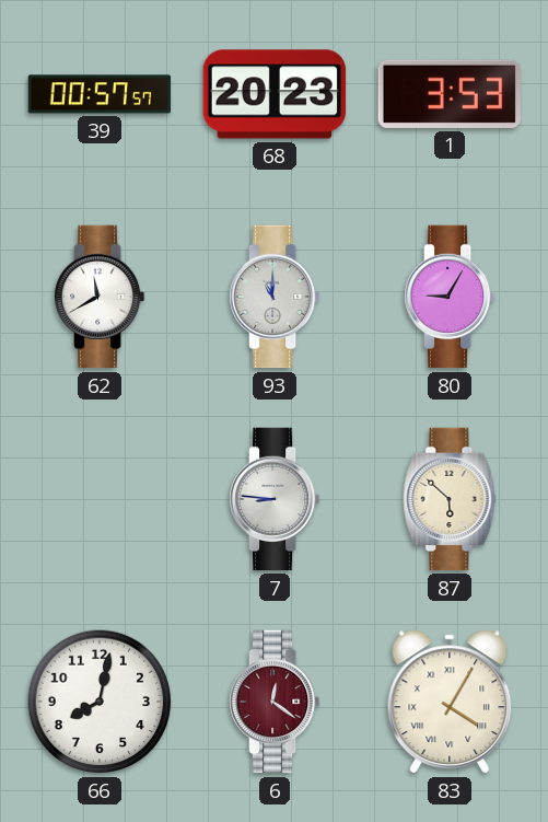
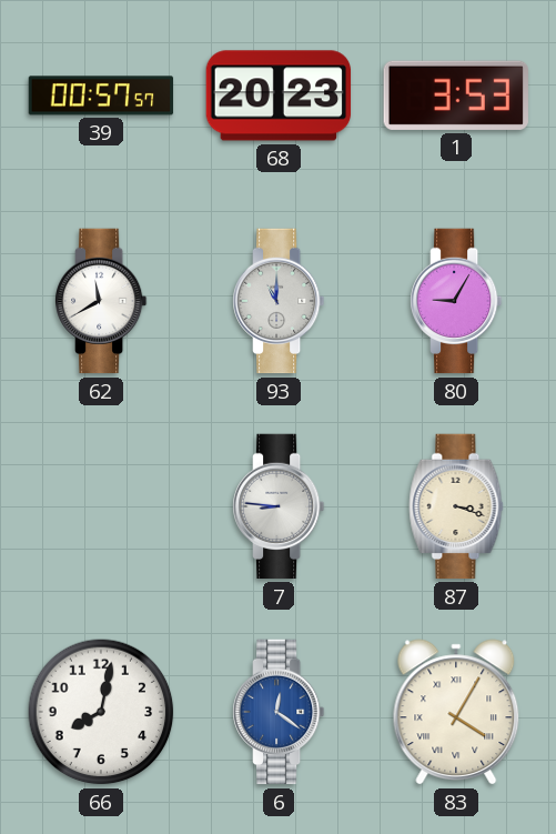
87: 5:52 -> 3:18
6 dial: burgundy -> blue
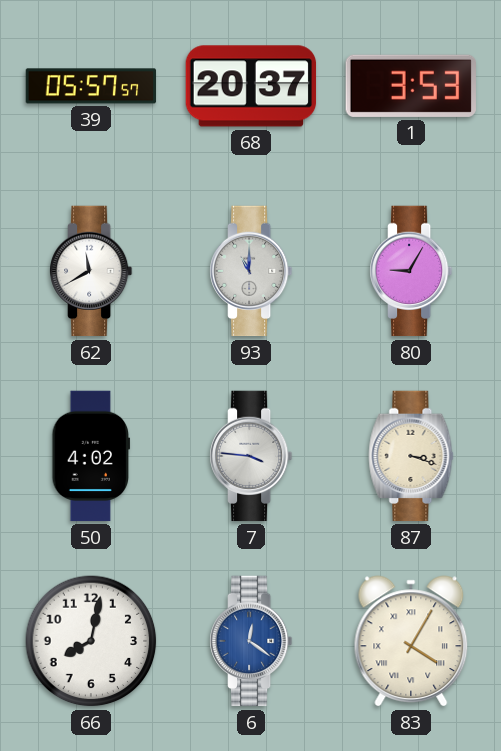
39: 00:57 -> 05:57
68: 20:23 -> 20:37
50: none -> 4:02
7: 8:46 -> 3:46
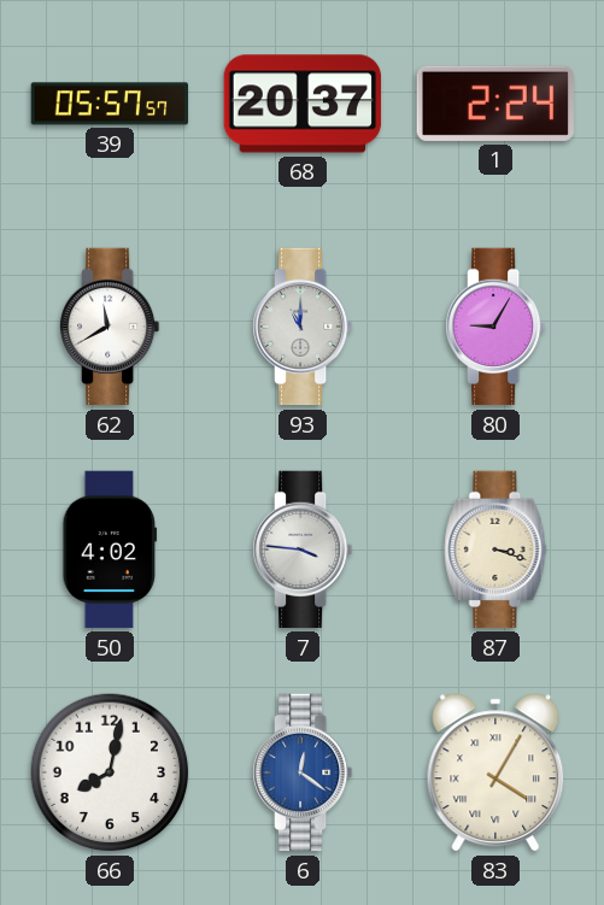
1: 3:53 -> 2:24
